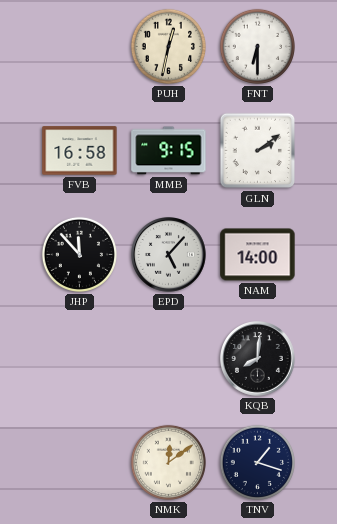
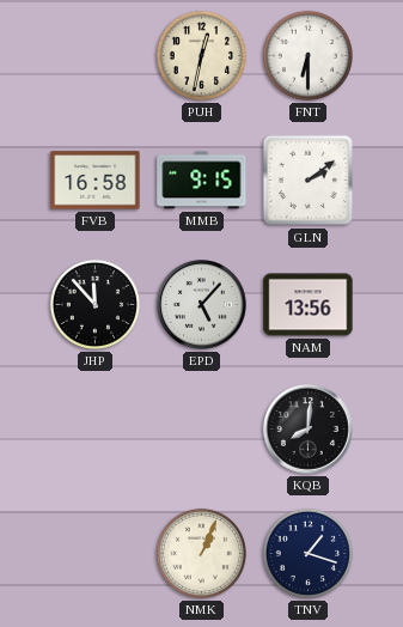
NAM: 14:00 -> 13:56
NMK: 12:09 -> 1:04
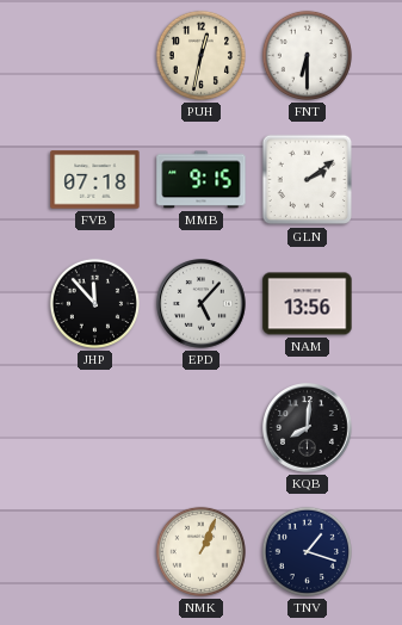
FVB: 16:58 -> 07:18
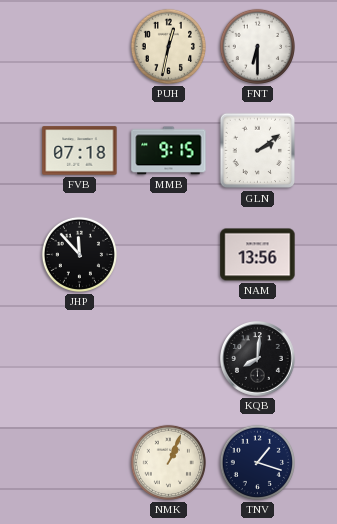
EPD: 5:07 -> none
